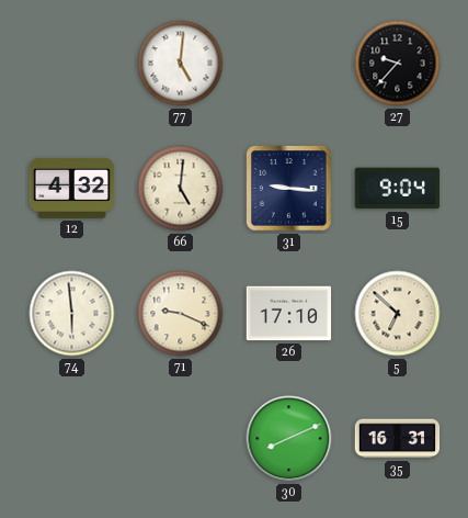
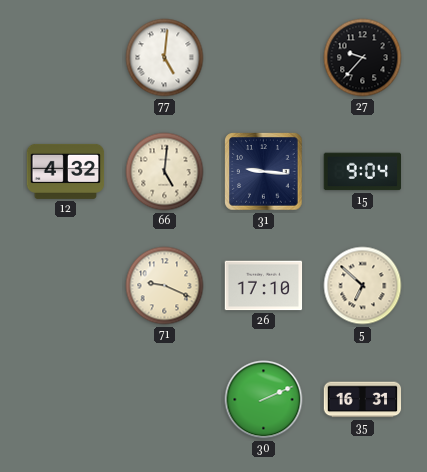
74: 5:59 -> none
30: 8:11 -> 2:11
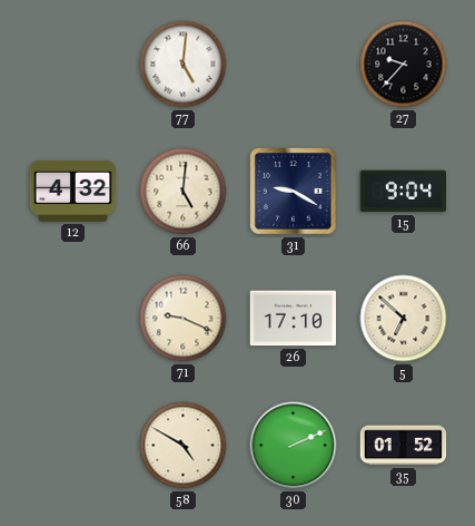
31: 9:16 -> 9:20
58: none -> 4:50
35: 16:31 -> 01:52
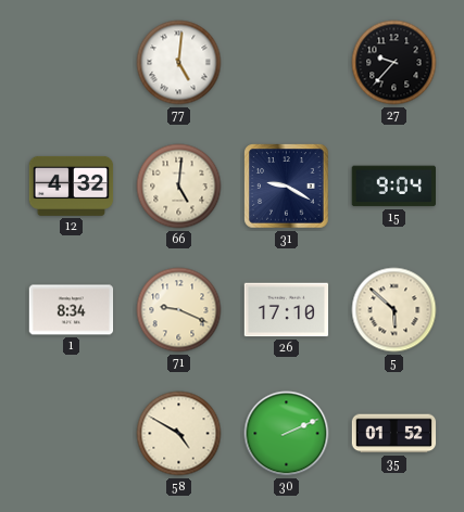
1: none -> 8:34
5: 6:52 -> 5:52
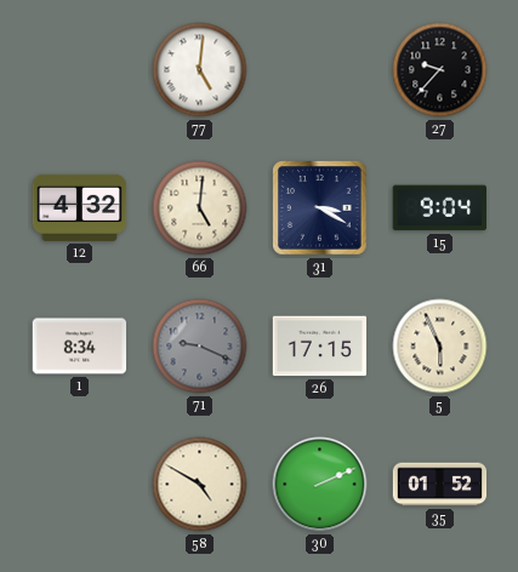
31: 9:20 -> 3:20
71 dial: cream -> grey
26: 17:10 -> 17:15
5: 5:52 -> 5:56
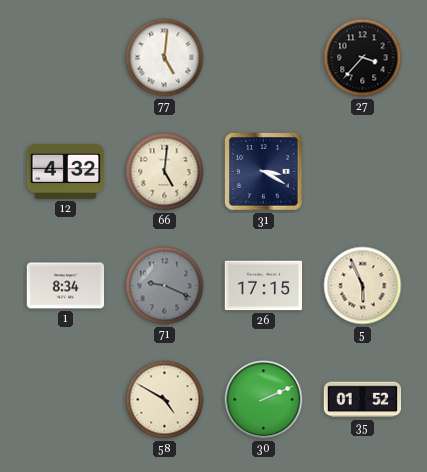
27: 9:37 -> 3:37
15: 9:04 -> none
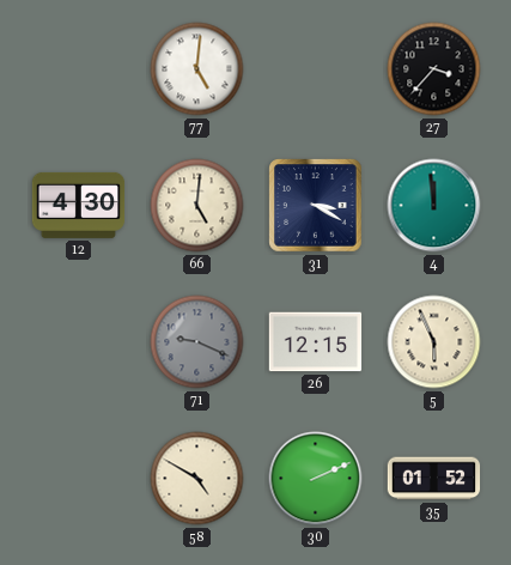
12: 4:32 -> 4:30
4: none -> 11:59
1: 8:34 -> none
26: 17:15 -> 12:15
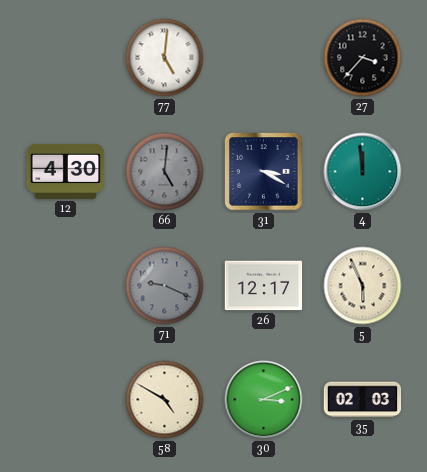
66 dial: cream -> grey
26: 12:15 -> 12:17
30: 2:11 -> 3:11
35: 01:52 -> 02:03
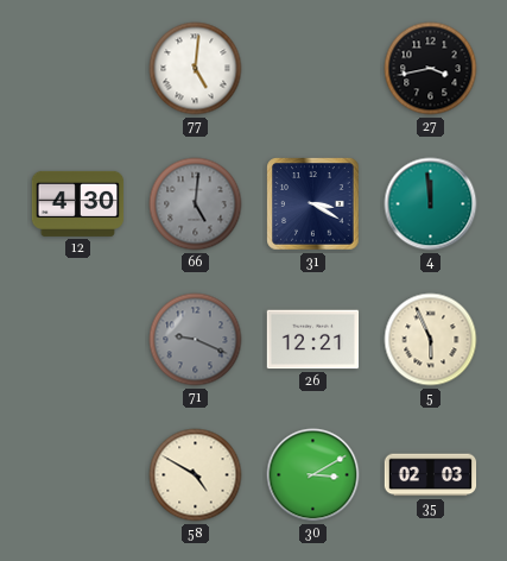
27: 3:37 -> 3:43
26: 12:17 -> 12:21
30: 3:11 -> 3:10
